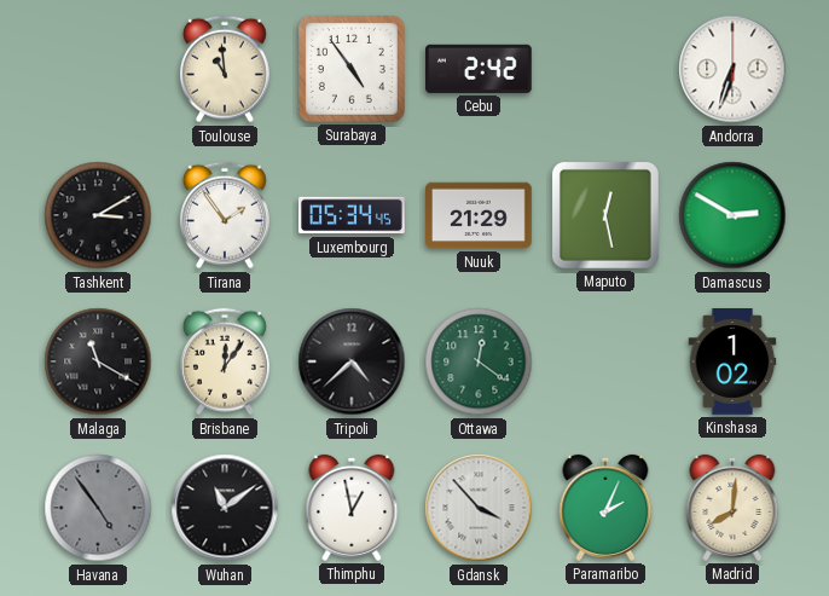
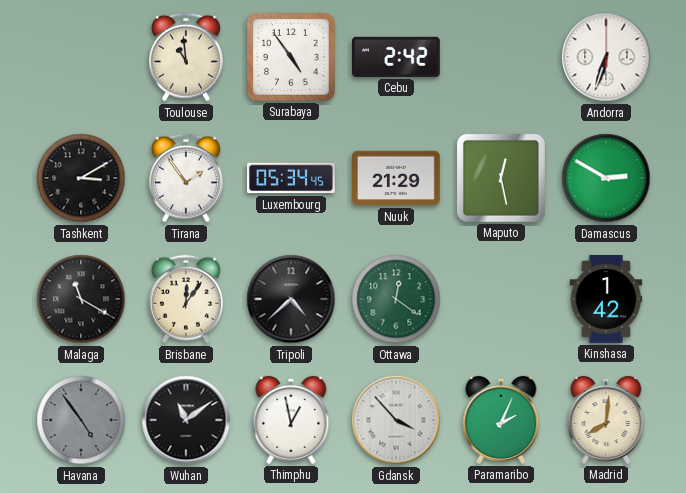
Kinshasa: 1:02 -> 1:42
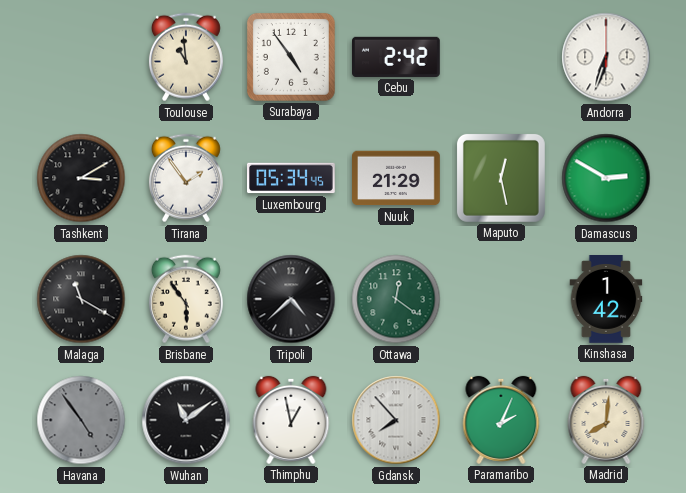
Brisbane: 12:06 -> 5:54
Gdansk: 3:53 -> 7:53
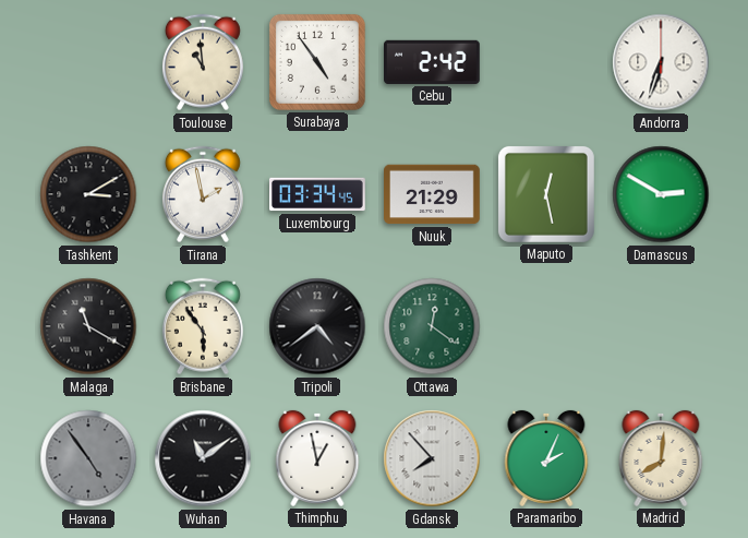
Tirana: 1:54 -> 1:58
Luxembourg: 05:34 -> 03:34
Tripoli: 4:38 -> 4:39
Kinshasa: 1:42 -> none
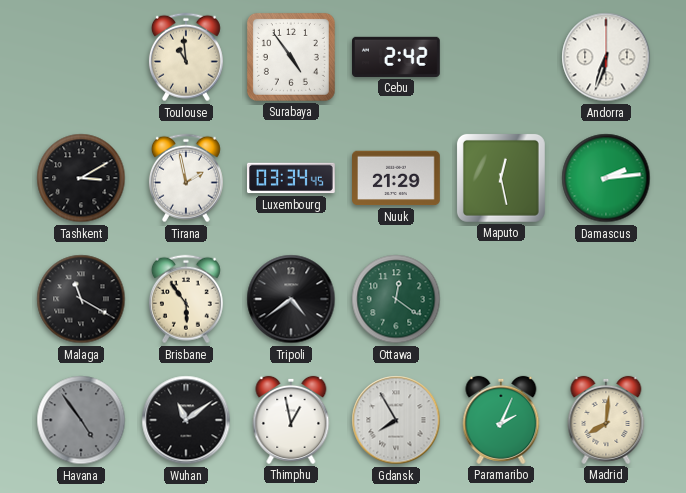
Damascus: 2:50 -> 2:14
Gdansk: 7:53 -> 7:55
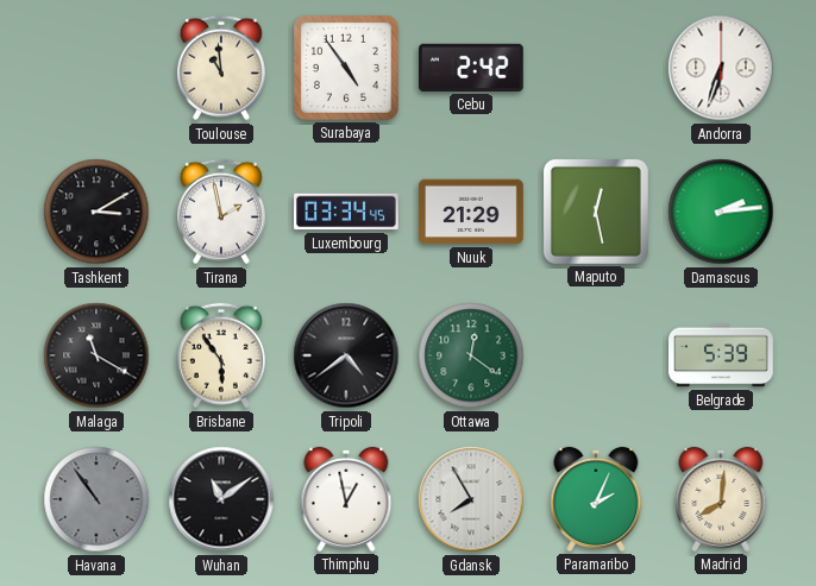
Belgrade: none -> 5:39
Havana: 4:54 -> 10:54
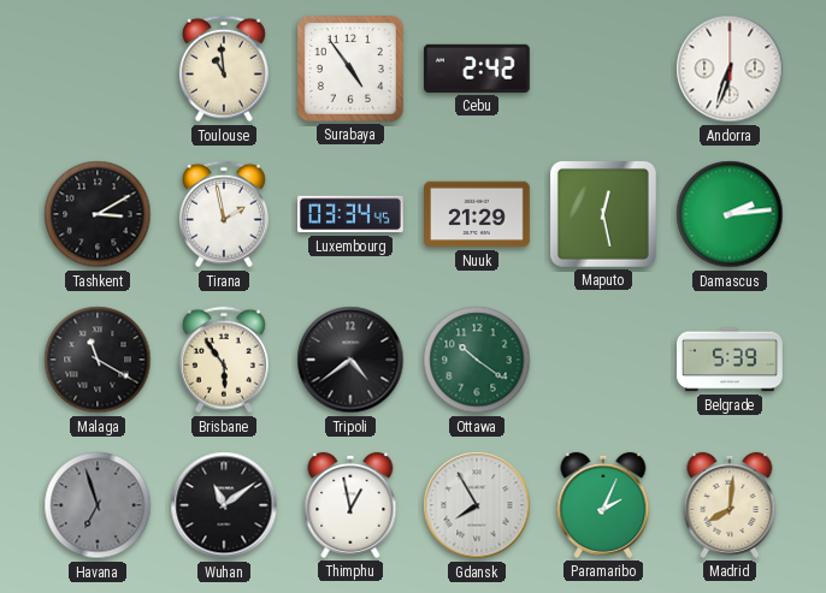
Ottawa: 12:21 -> 10:21
Havana: 10:54 -> 6:57
